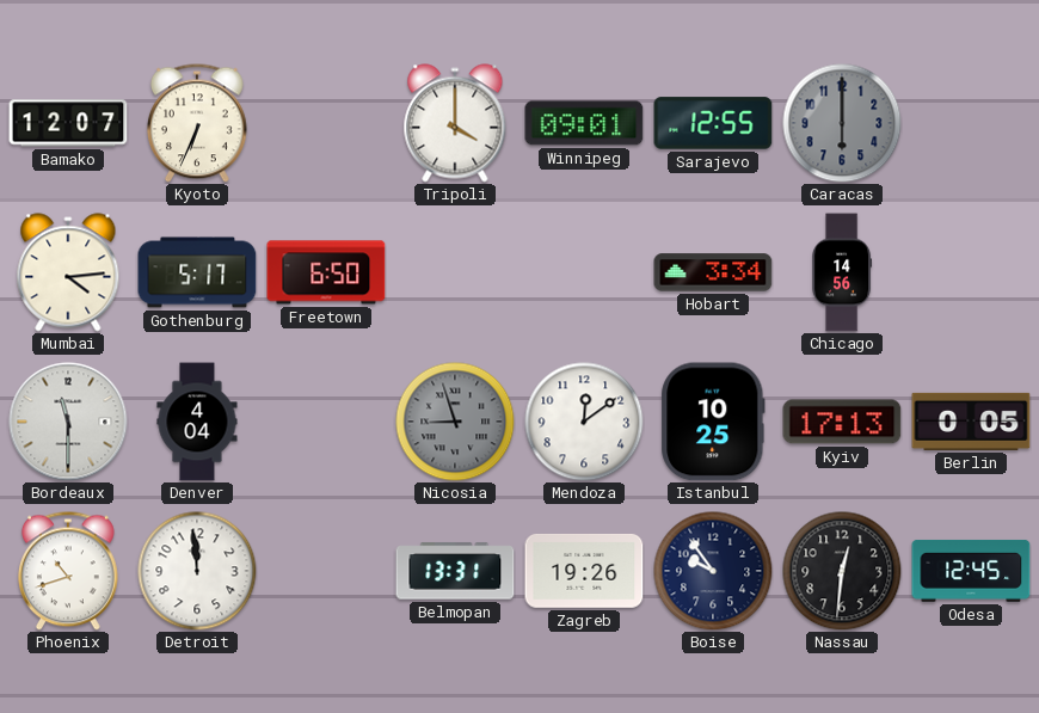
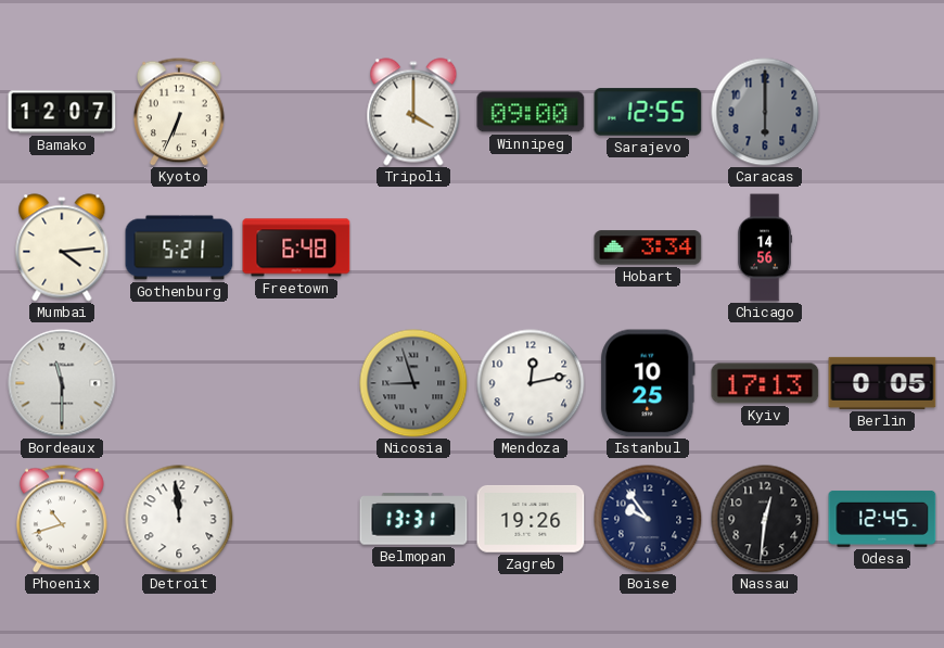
Winnipeg: 09:01 -> 09:00
Gothenburg: 5:17 -> 5:21
Freetown: 6:50 -> 6:48
Denver: 4:04 -> none
Mendoza: 12:09 -> 12:13
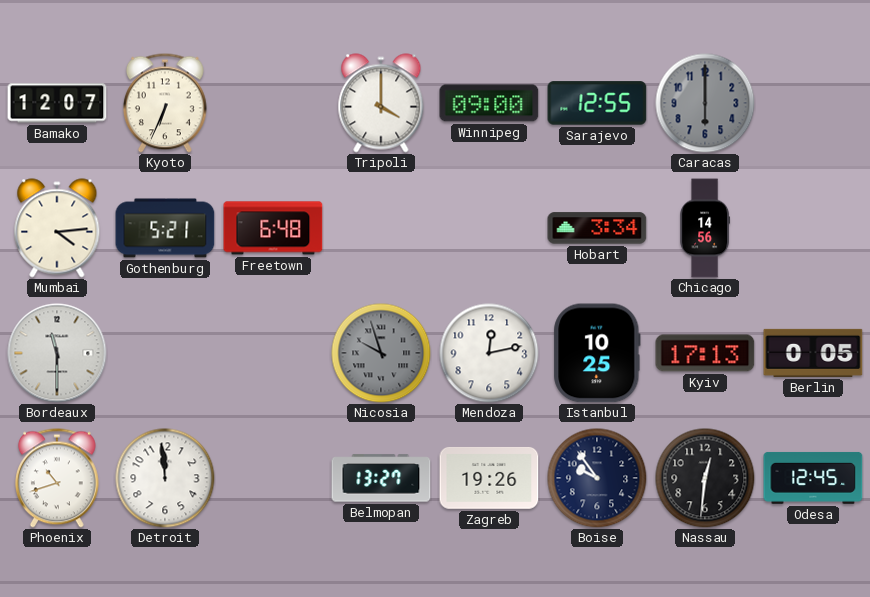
Nicosia: 8:57 -> 9:57
Belmopan: 13:31 -> 13:27
